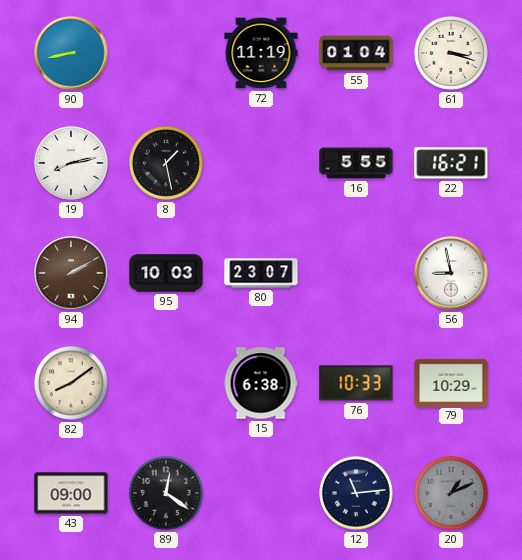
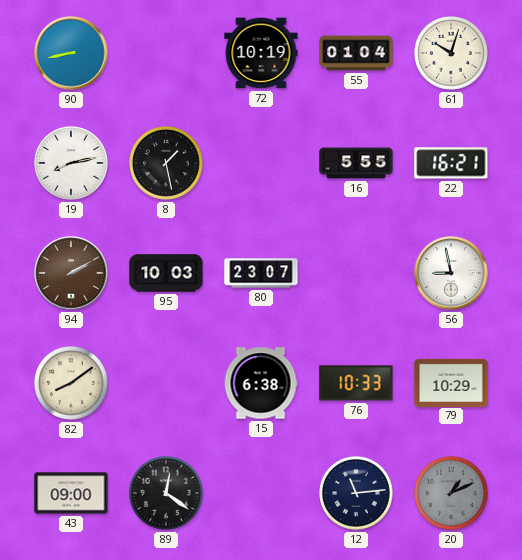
72: 11:19 -> 10:19
61: 3:18 -> 10:03
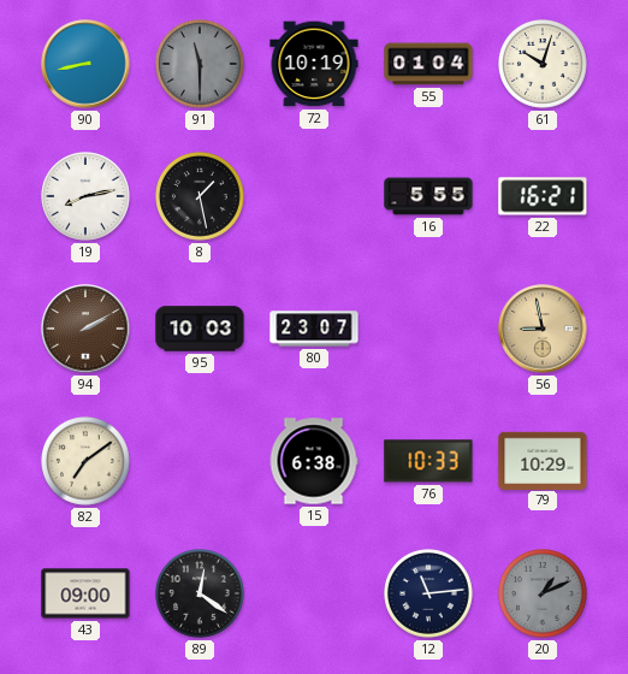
91: none -> 11:30
56 dial: white -> champagne
82: 8:09 -> 7:09
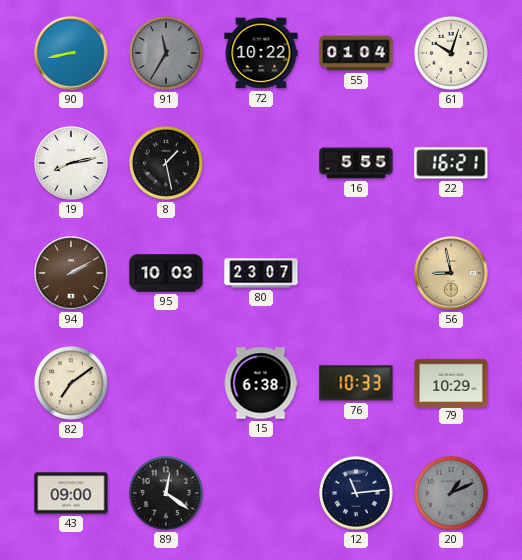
91: 11:30 -> 11:35
72: 10:19 -> 10:22
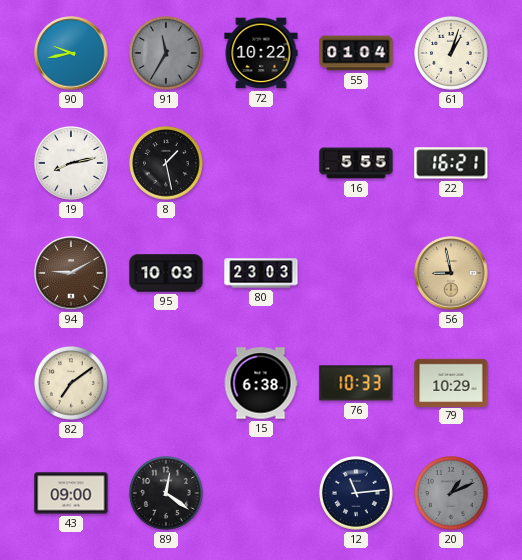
90: 8:43 -> 9:43
61: 10:03 -> 1:03
94: 2:10 -> 9:10
80: 23:07 -> 23:03
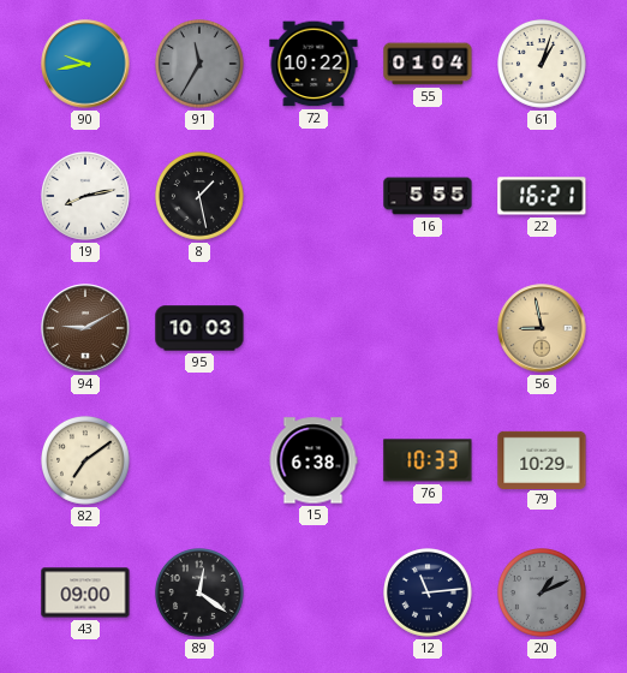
80: 23:03 -> none
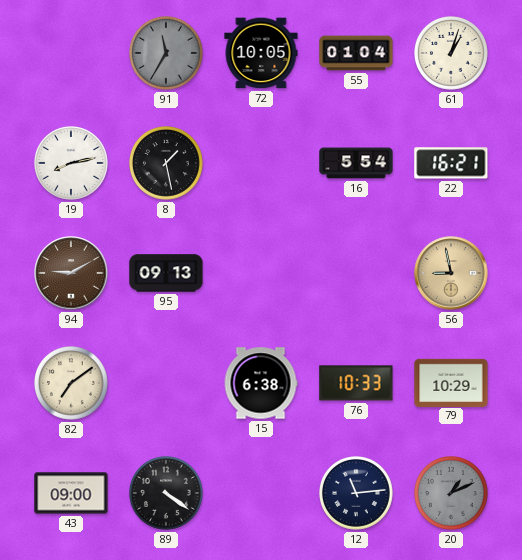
90: 9:43 -> none
72: 10:22 -> 10:05
16: 5:55 -> 5:54
95: 10:03 -> 09:13
89: 12:21 -> 4:21
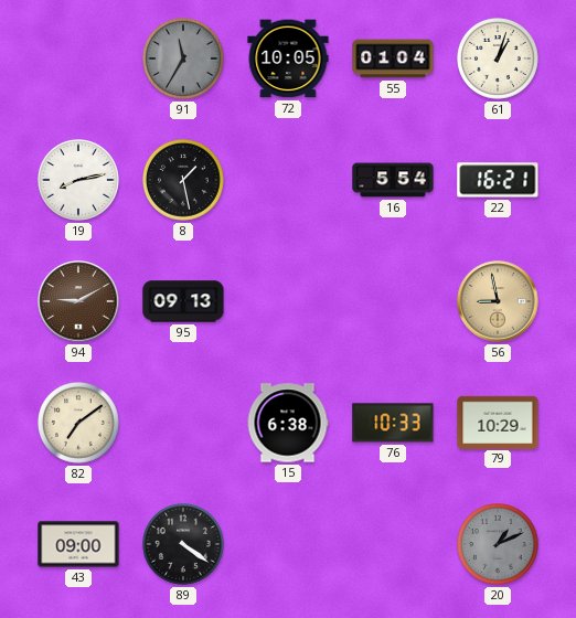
12: 11:14 -> none
